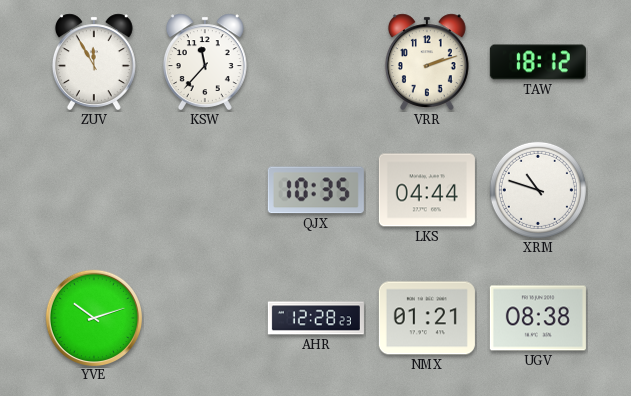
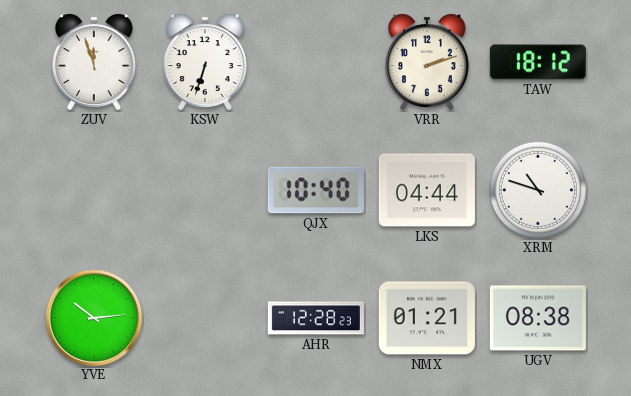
ZUV: 11:55 -> 11:57
KSW: 11:37 -> 6:33
QJX: 10:35 -> 10:40
YVE: 10:12 -> 10:14
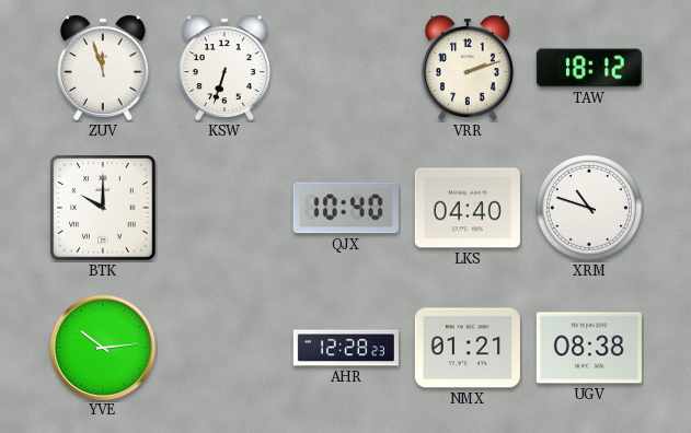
BTK: none -> 10:00
LKS: 04:44 -> 04:40
